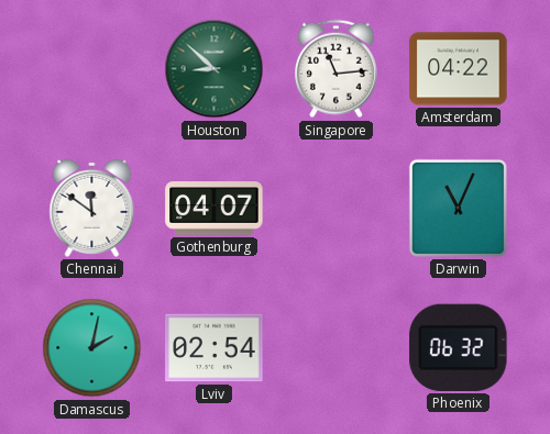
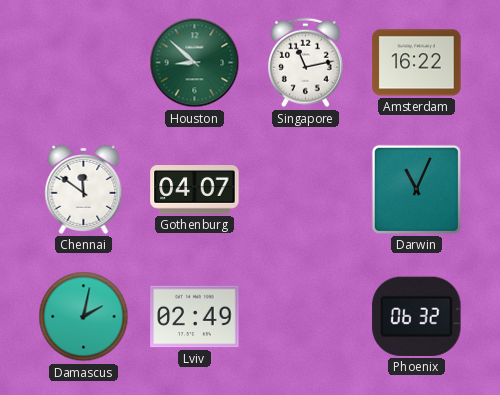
Singapore: 11:14 -> 11:13
Amsterdam: 04:22 -> 16:22
Lviv: 02:54 -> 02:49
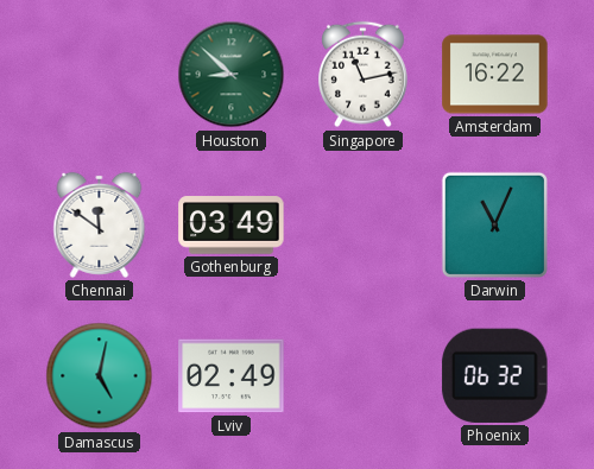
Gothenburg: 04:07 -> 03:49
Damascus: 2:02 -> 5:02
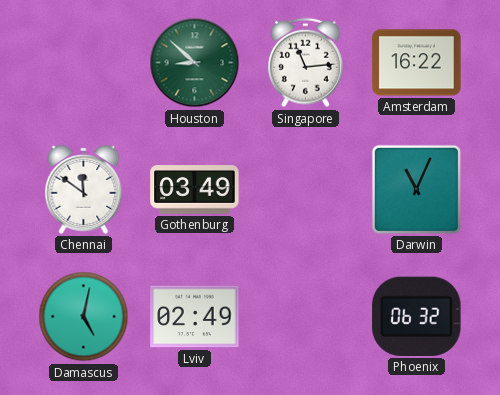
Singapore: 11:13 -> 11:14
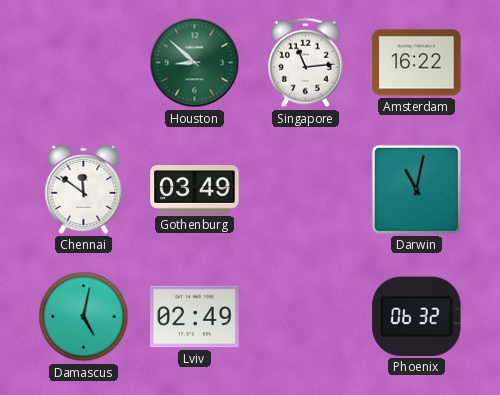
Darwin: 11:04 -> 11:02
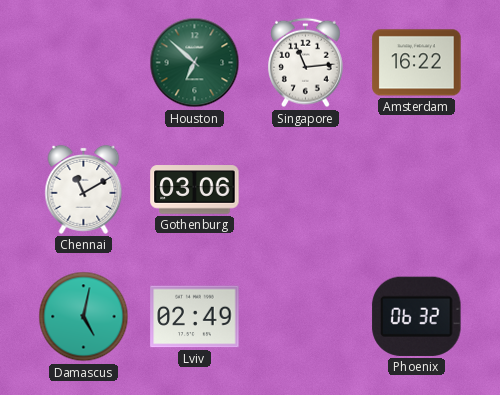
Houston: 8:52 -> 6:52
Chennai: 11:51 -> 11:10
Gothenburg: 03:49 -> 03:06
Darwin: 11:02 -> none
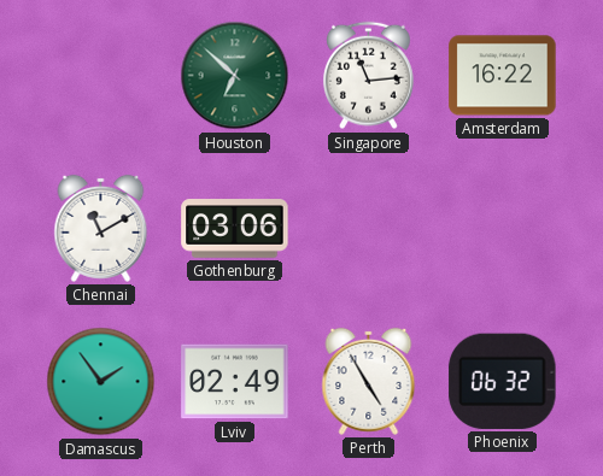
Damascus: 5:02 -> 1:54
Perth: none -> 4:55
